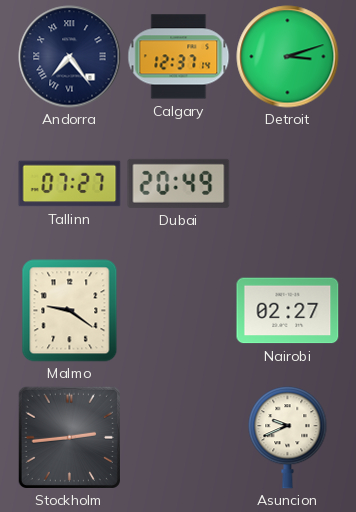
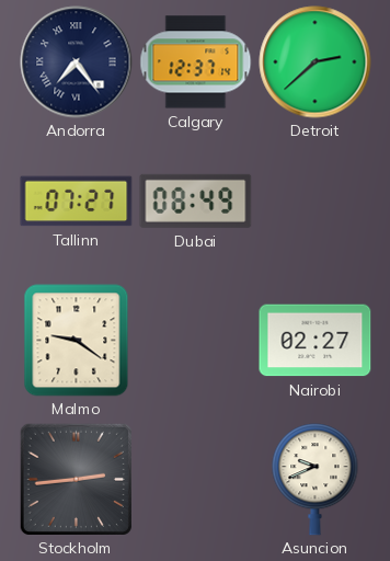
Detroit: 3:12 -> 2:38
Dubai: 20:49 -> 08:49
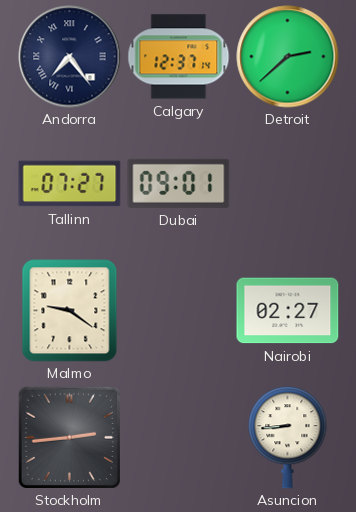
Dubai: 08:49 -> 09:01
Asuncion: 9:41 -> 8:44
